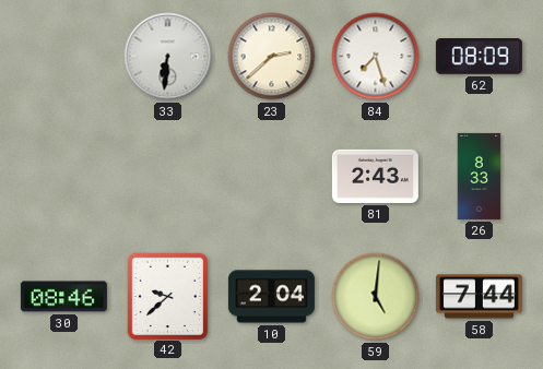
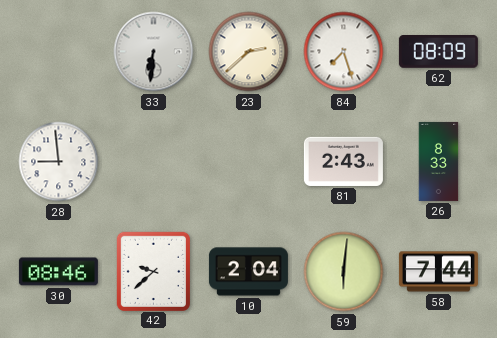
28: none -> 8:59
59: 5:01 -> 6:01
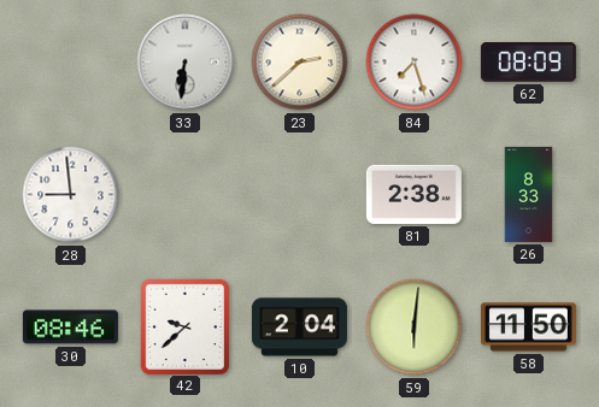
81: 2:43 -> 2:38
58: 7:44 -> 11:50
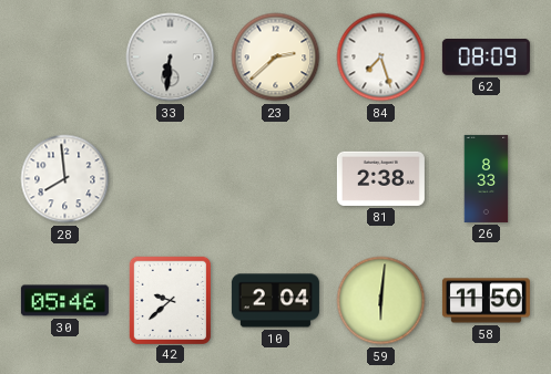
28: 8:59 -> 7:59
30: 08:46 -> 05:46
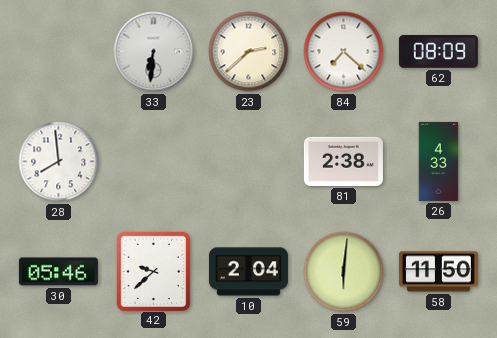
84: 7:27 -> 7:22
26: 8:33 -> 4:33
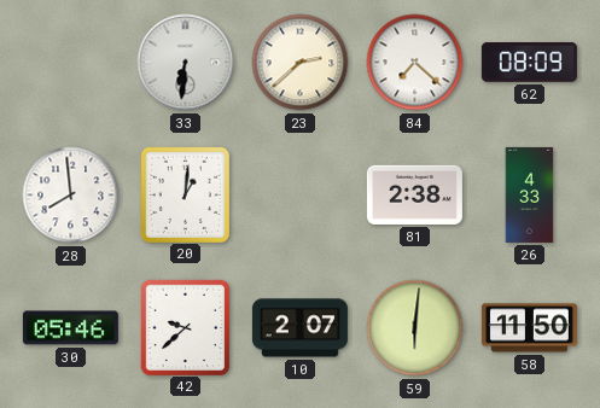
20: none -> 1:01
10: 2:04 -> 2:07
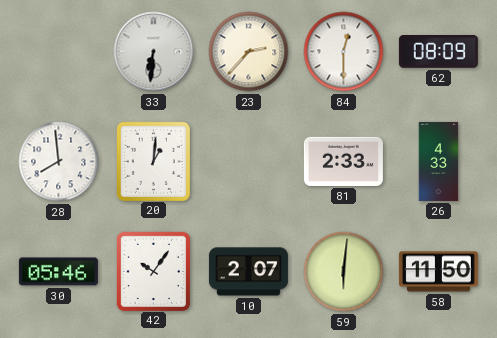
23: 2:38 -> 2:37
84: 7:22 -> 12:30
81: 2:38 -> 2:33
42: 9:38 -> 10:06
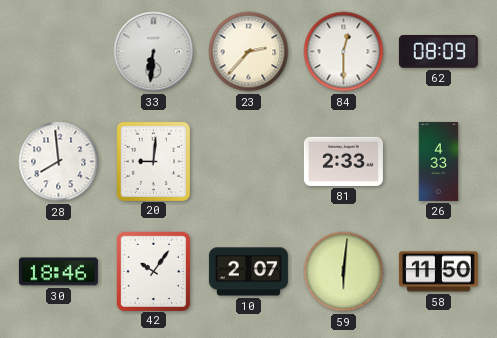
20: 1:01 -> 9:01
30: 05:46 -> 18:46
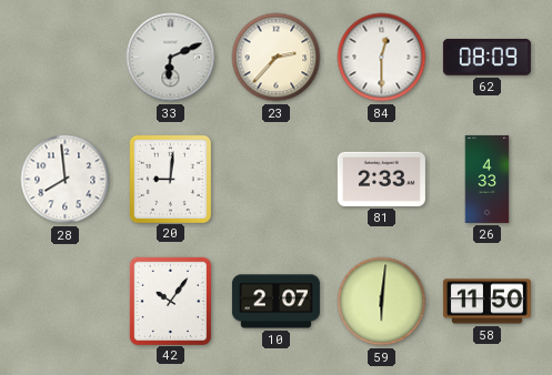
33: 6:31 -> 6:11
30: 18:46 -> none
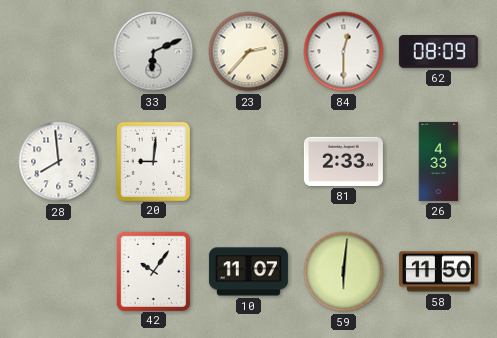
10: 2:07 -> 11:07
